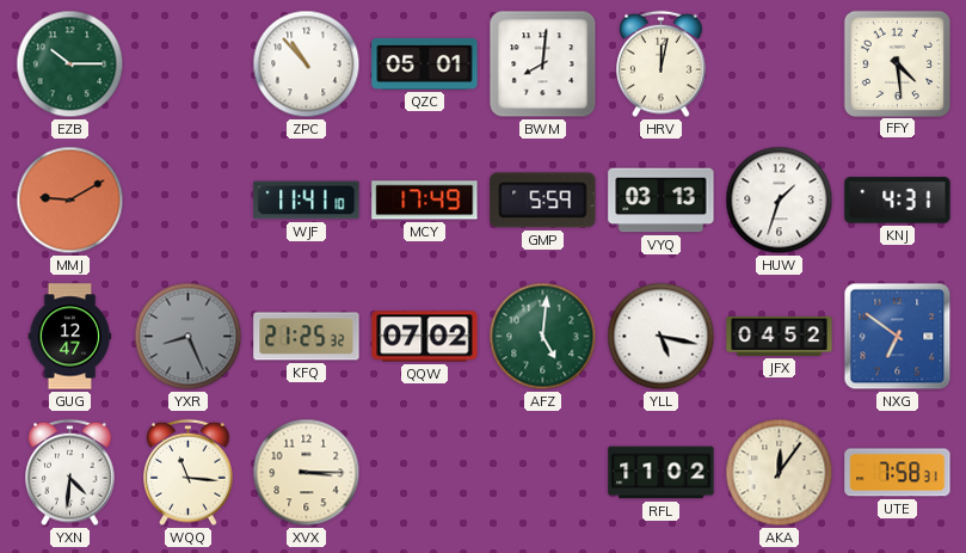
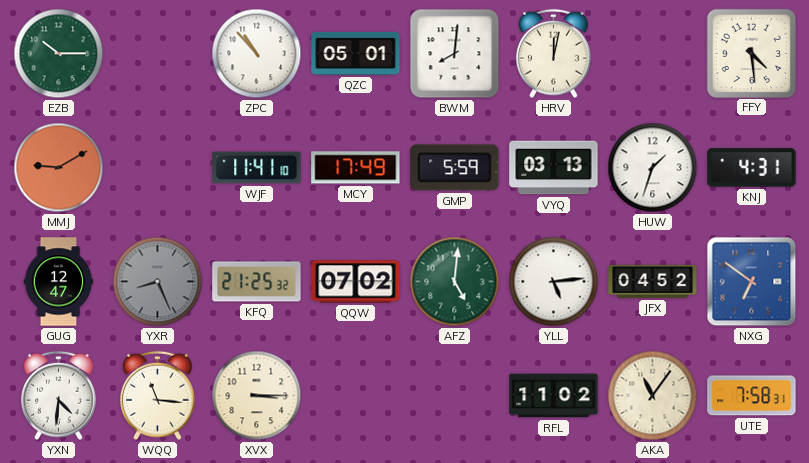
YLL: 5:17 -> 5:14
AKA: 12:06 -> 11:06
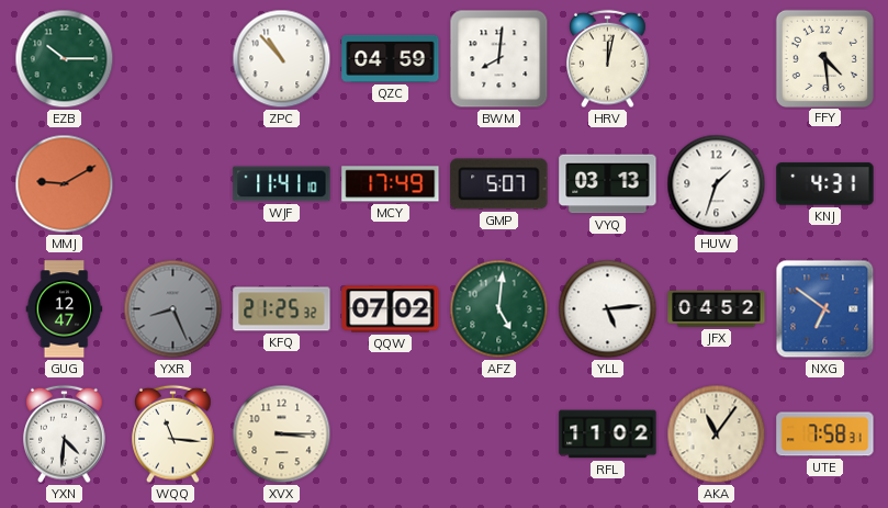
QZC: 05:01 -> 04:59
GMP: 5:59 -> 5:07
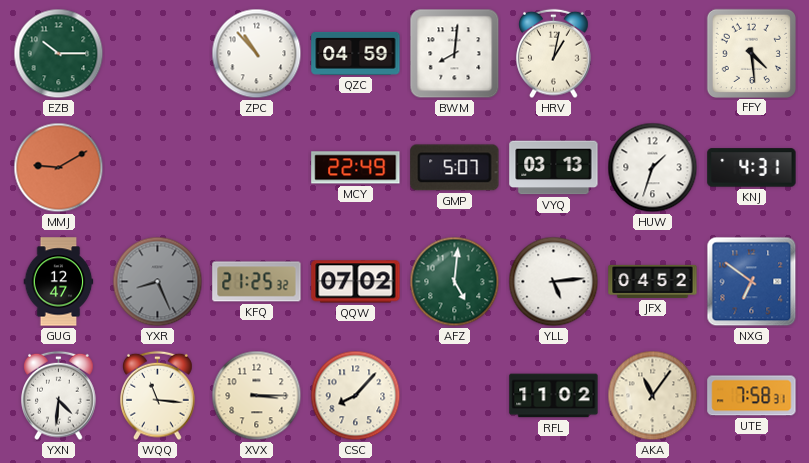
HRV: 12:02 -> 1:02
WJF: 11:41 -> none
MCY: 17:49 -> 22:49
CSC: none -> 8:07
